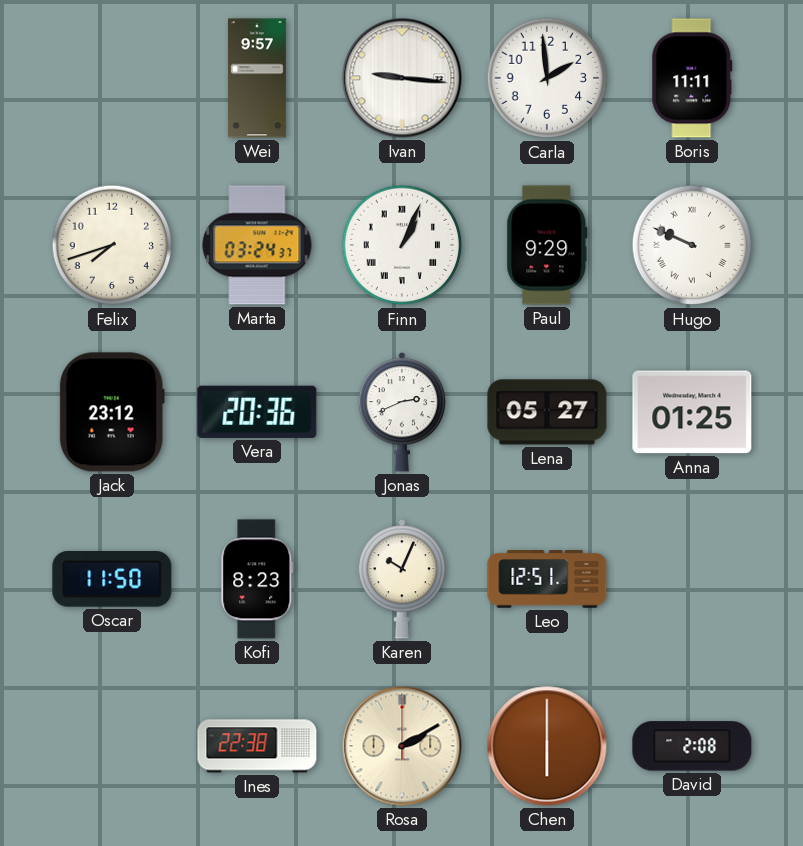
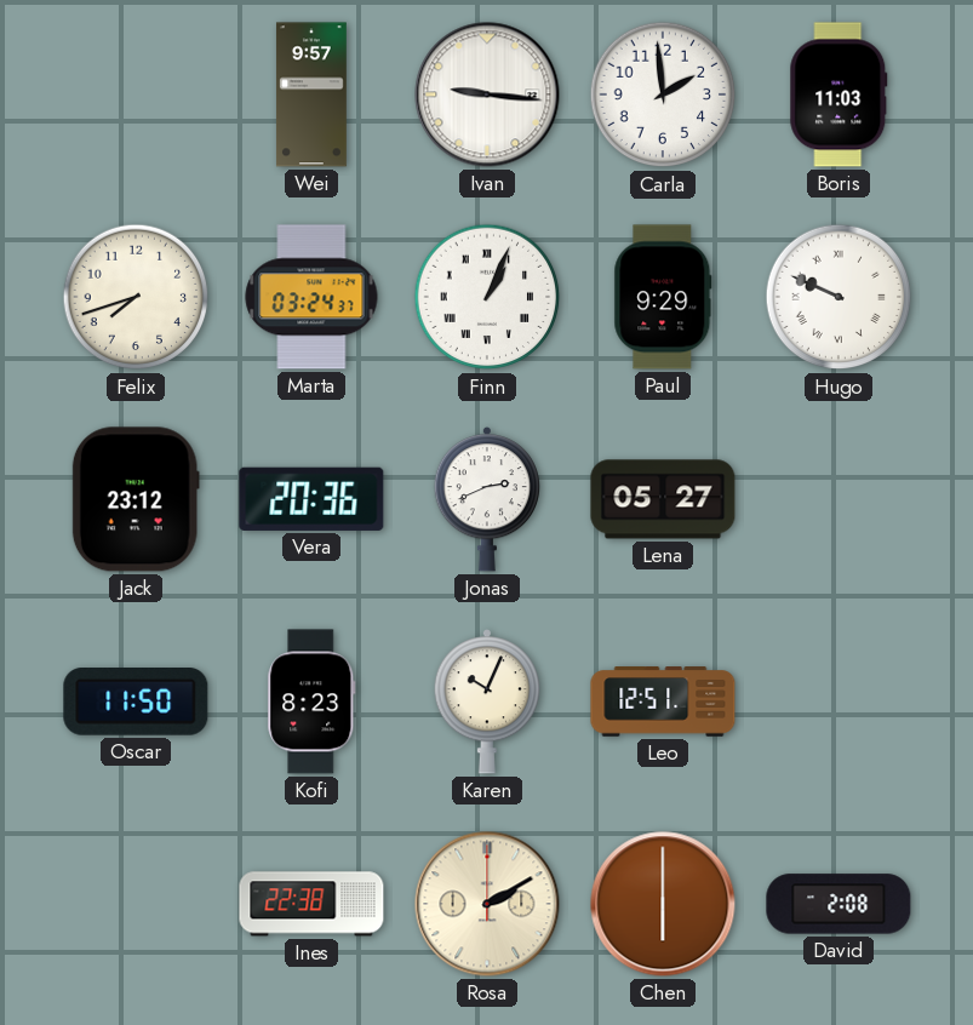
Boris: 11:11 -> 11:03
Anna: 01:25 -> none
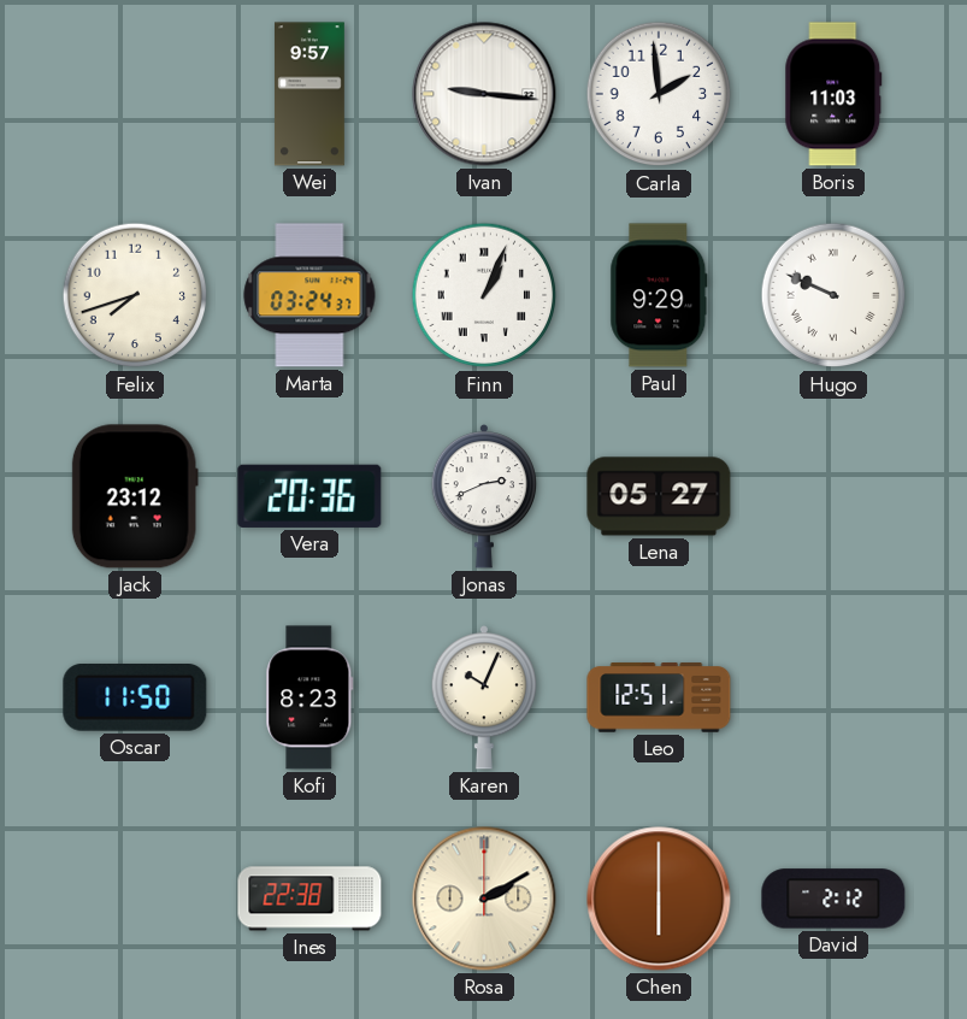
David: 2:08 -> 2:12
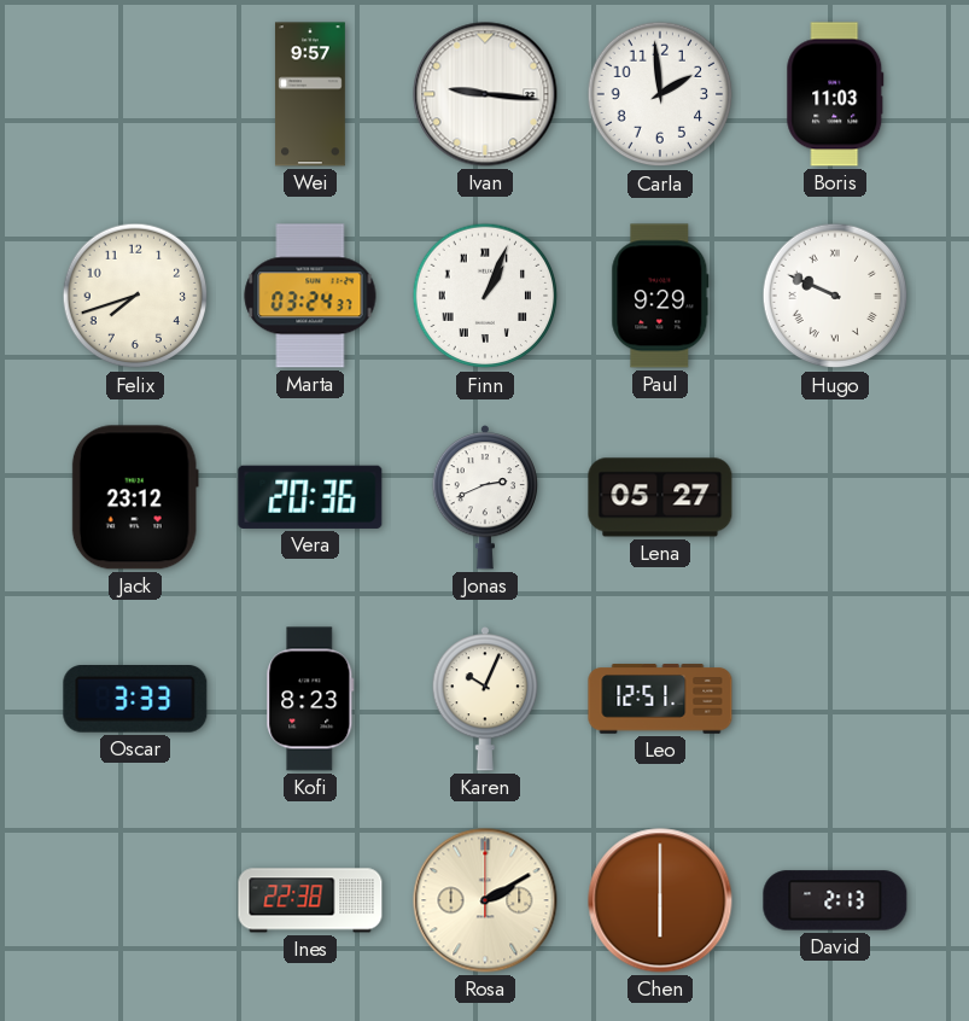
Oscar: 11:50 -> 3:33
David: 2:12 -> 2:13
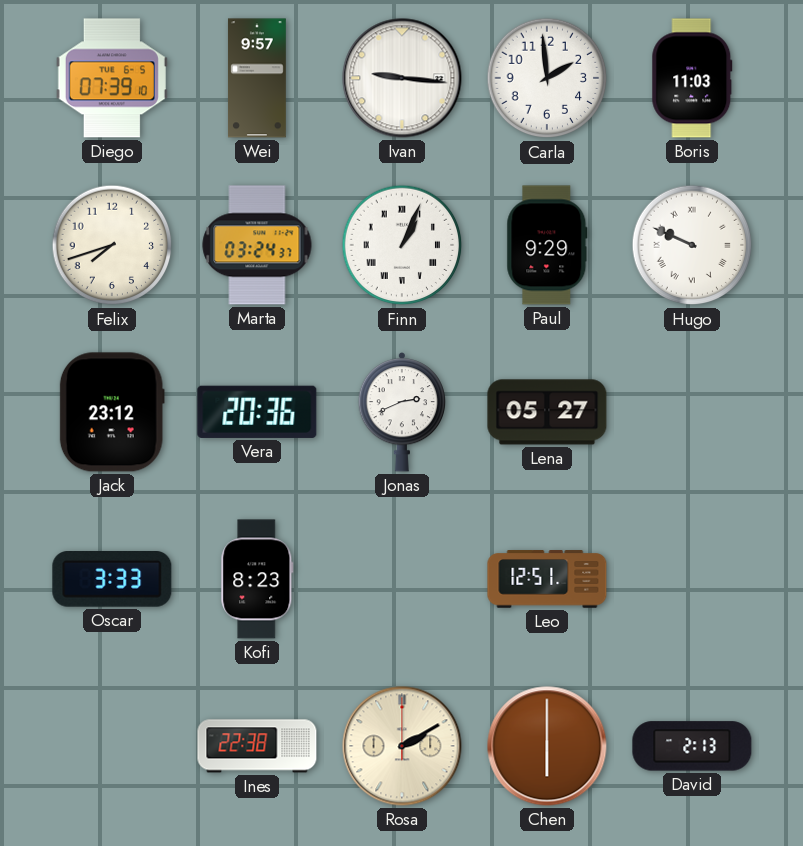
Diego: none -> 07:39
Karen: 10:04 -> none
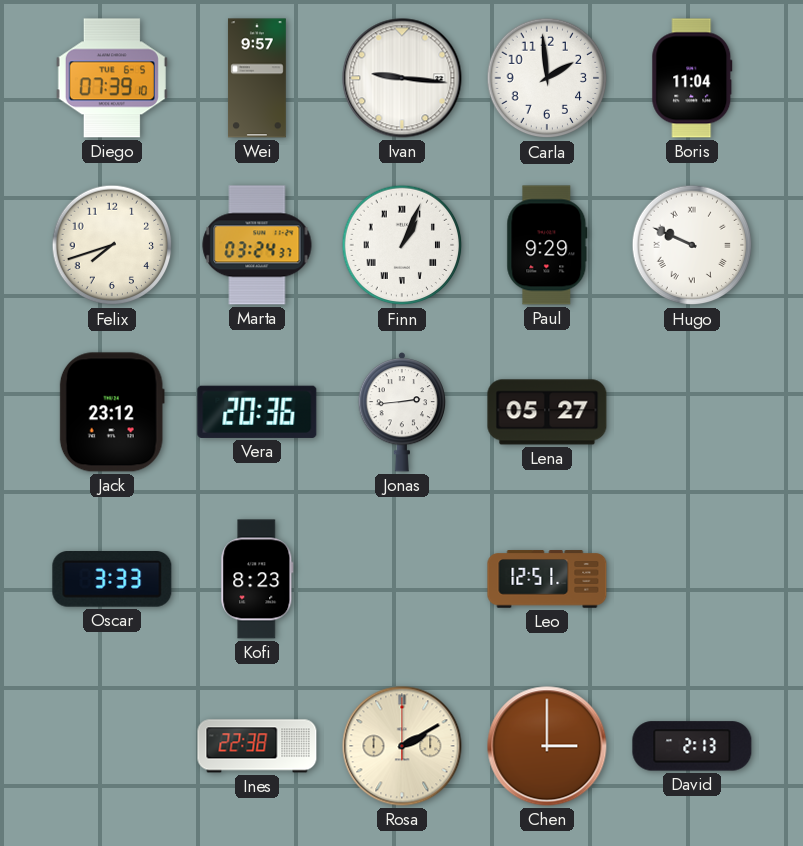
Boris: 11:03 -> 11:04
Jonas: 2:41 -> 2:44
Chen: 6:00 -> 3:00
